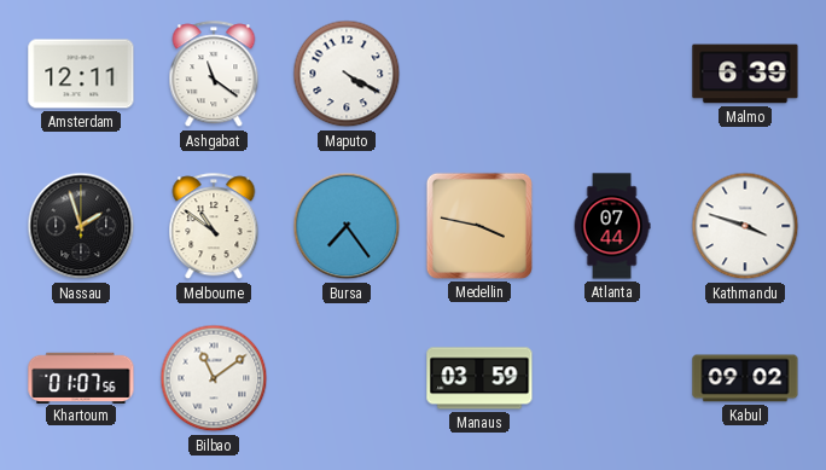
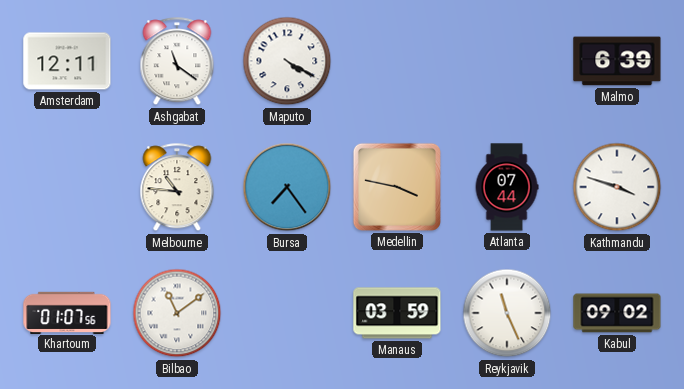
Nassau: 1:57 -> none
Melbourne: 10:51 -> 10:46
Reykjavik: none -> 11:26
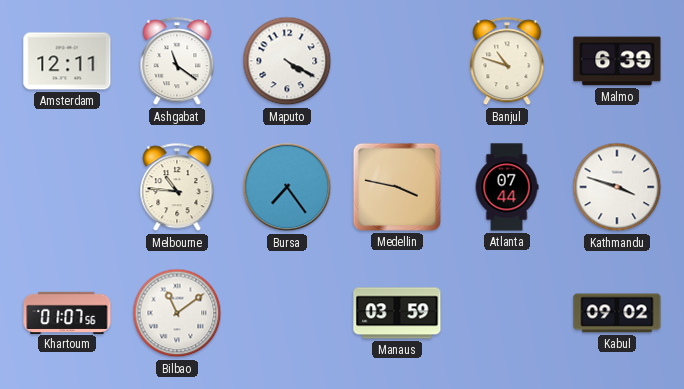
Banjul: none -> 10:48
Reykjavik: 11:26 -> none
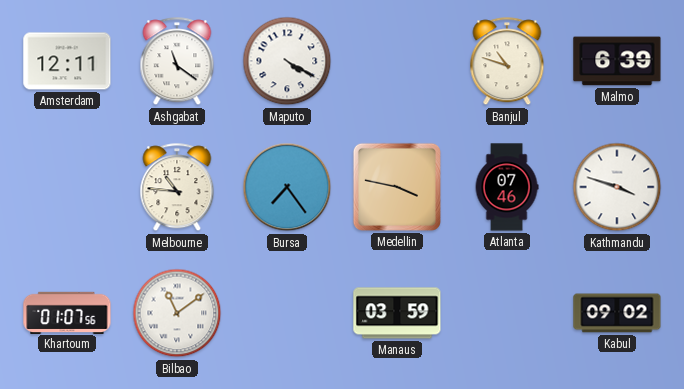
Atlanta: 07:44 -> 07:46
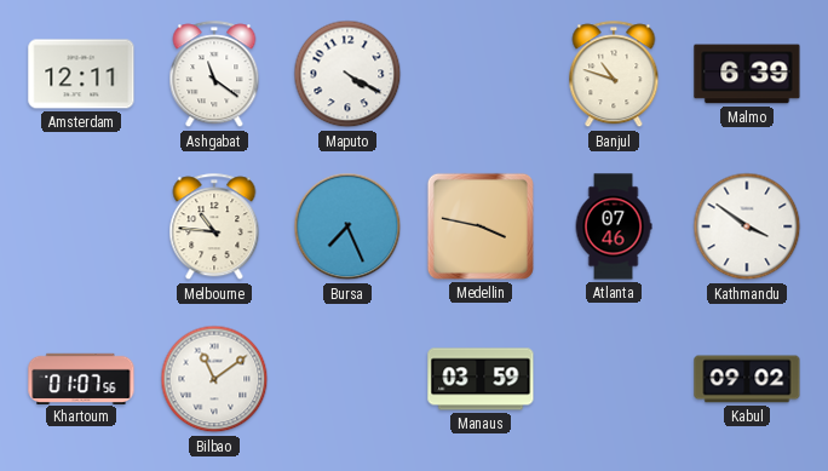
Bursa: 7:24 -> 7:26
Kathmandu: 3:48 -> 3:51
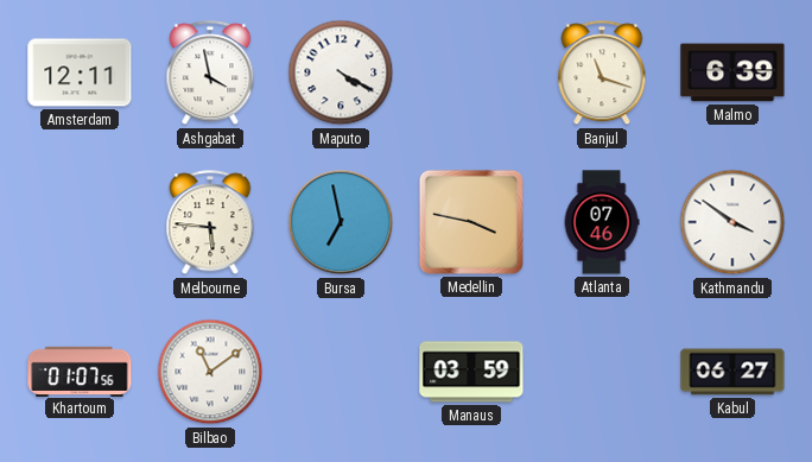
Ashgabat: 11:21 -> 3:58
Banjul: 10:48 -> 11:18
Melbourne: 10:46 -> 5:46
Bursa: 7:26 -> 6:58
Kabul: 09:02 -> 06:27
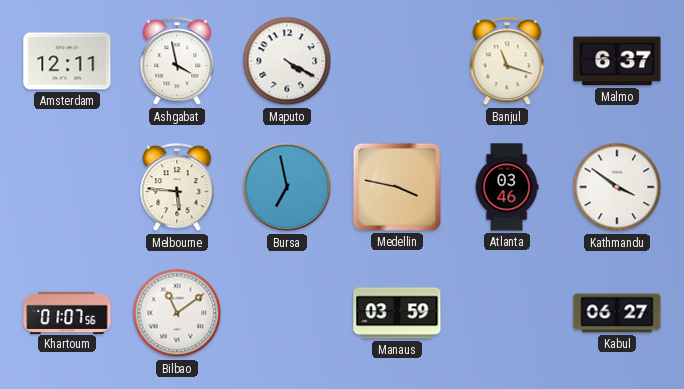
Malmo: 6:39 -> 6:37
Atlanta: 07:46 -> 03:46
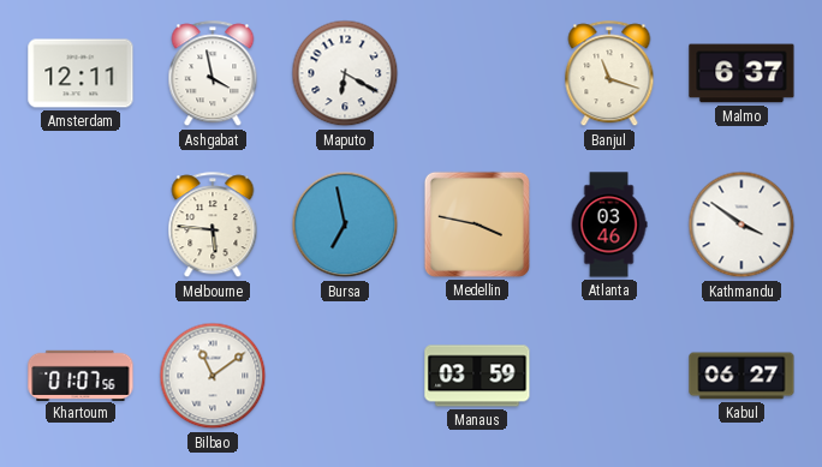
Maputo: 4:20 -> 6:20
